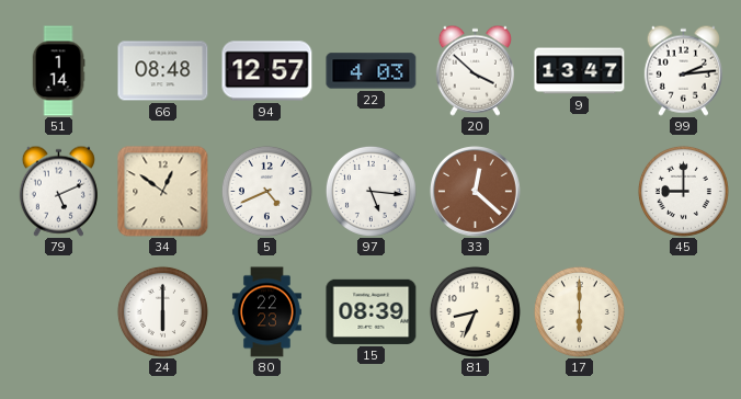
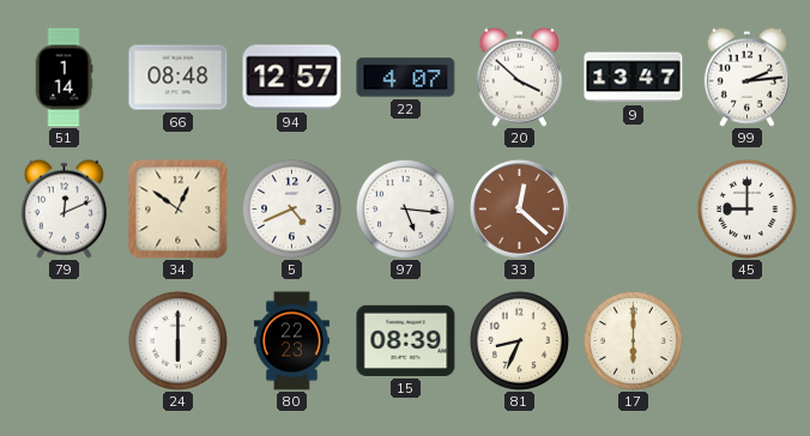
22: 4:03 -> 4:07
79: 5:11 -> 12:11
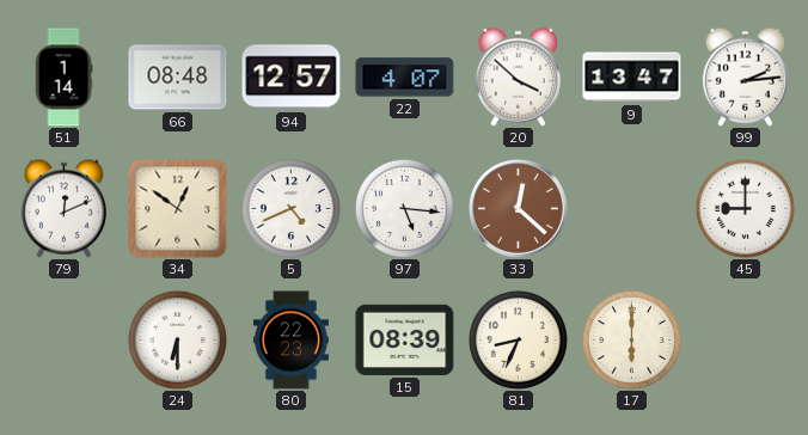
24: 6:00 -> 6:30
